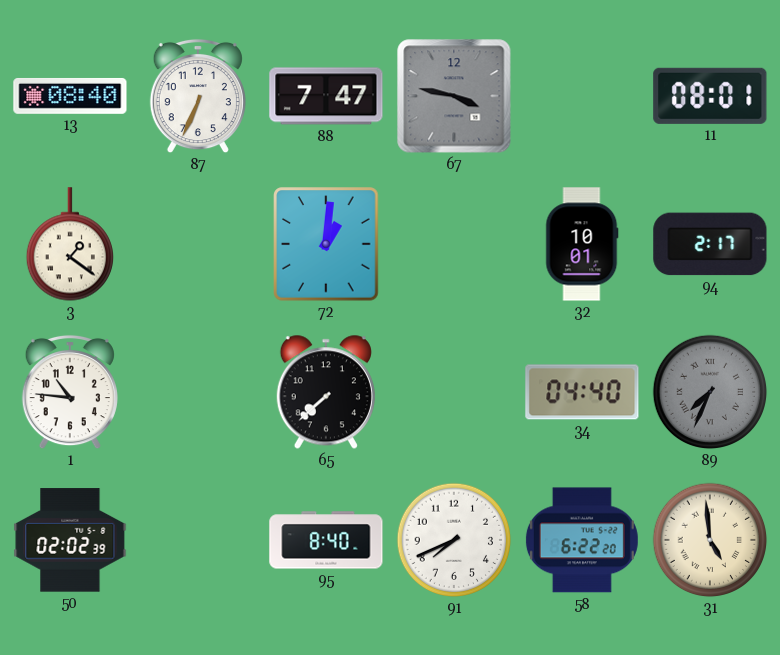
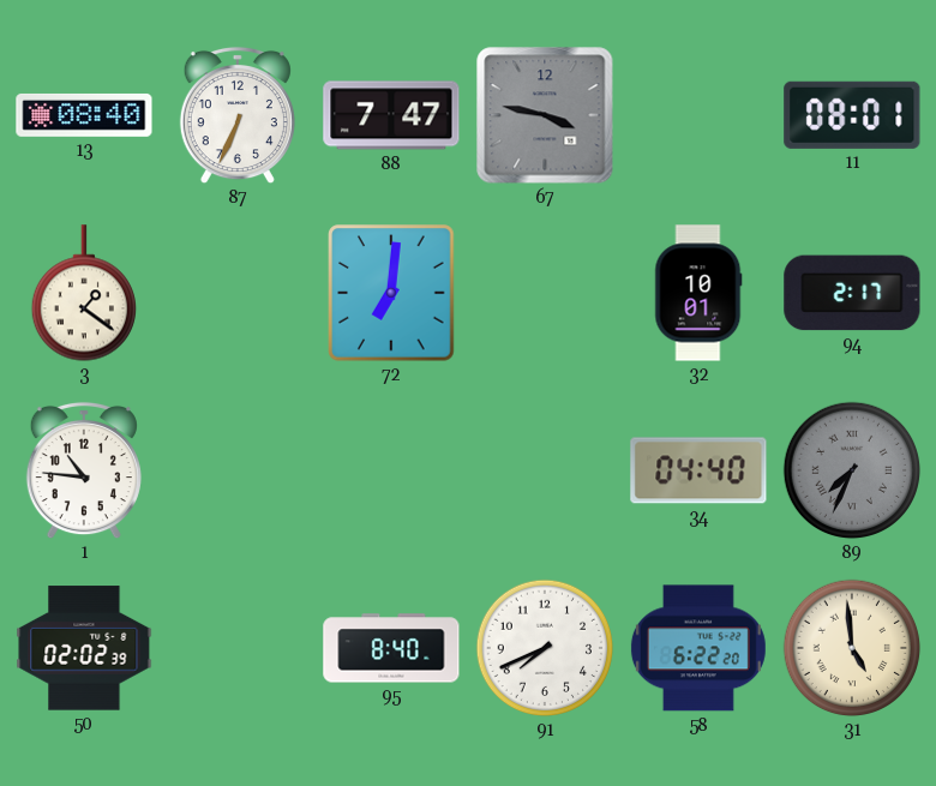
72: 1:01 -> 7:01
65: 7:38 -> none
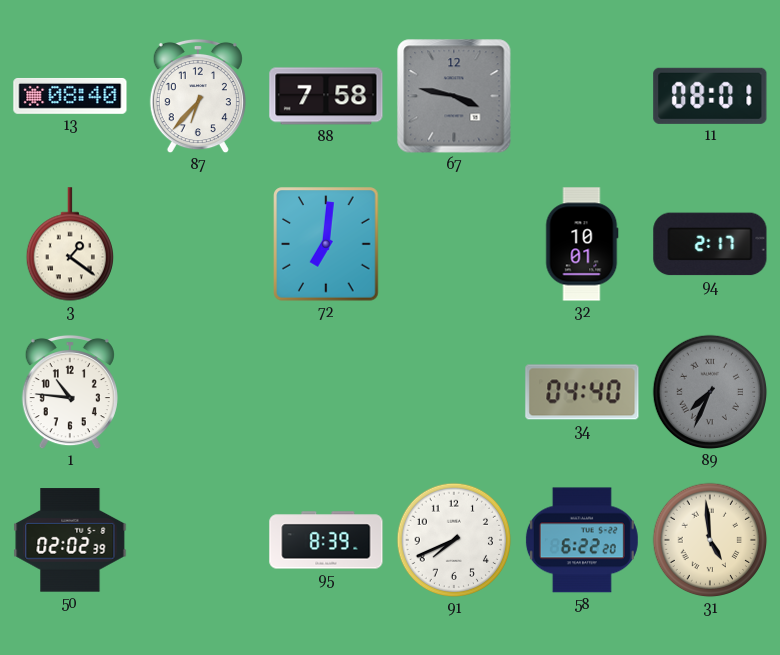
87: 6:34 -> 6:37
88: 7:47 -> 7:58
95: 8:40 -> 8:39
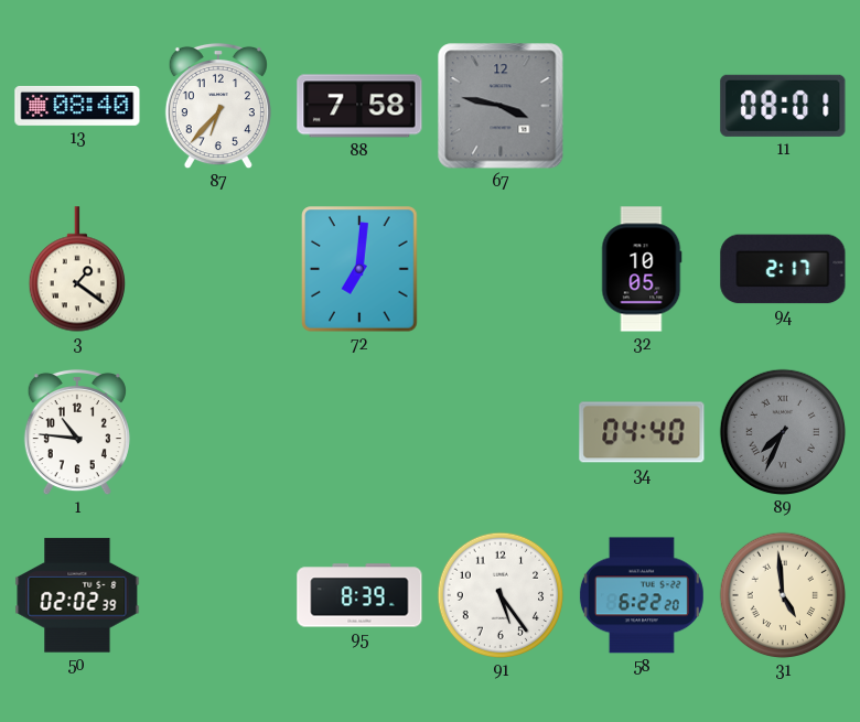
32: 10:01 -> 10:05
91: 7:41 -> 5:24
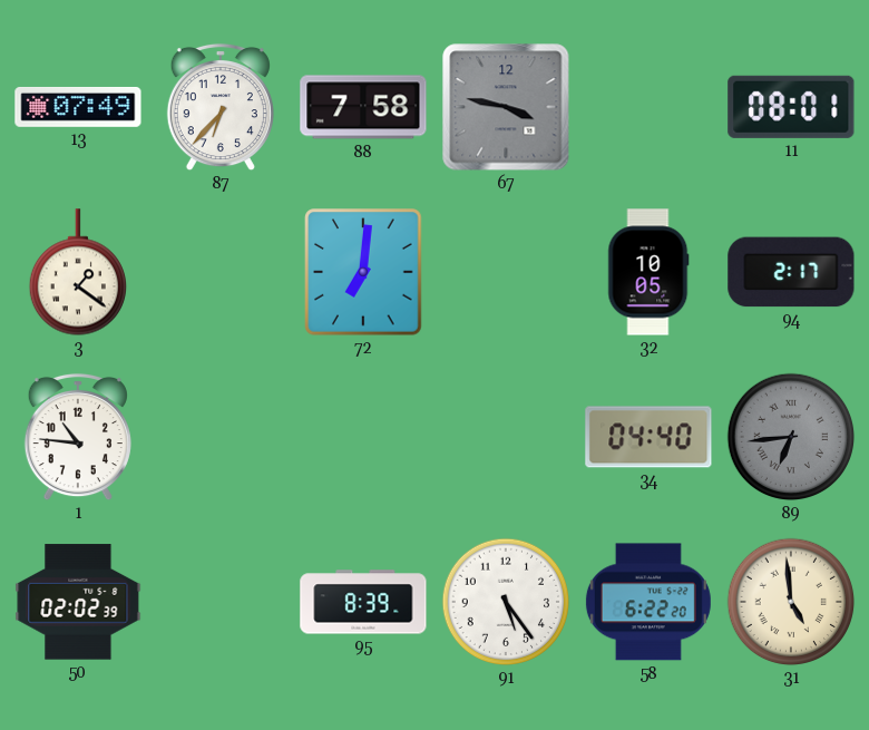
13: 08:40 -> 07:49
89: 7:34 -> 6:44
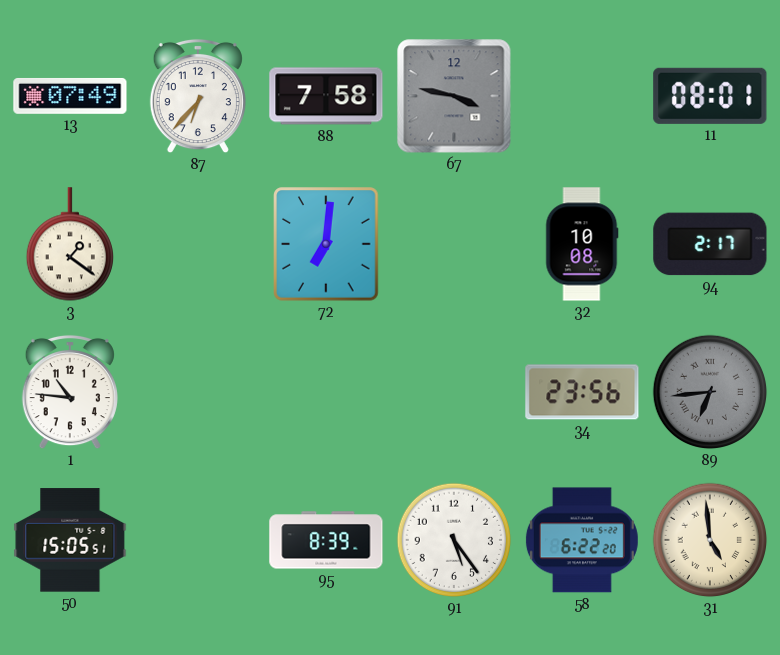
32: 10:05 -> 10:08
34: 04:40 -> 23:56
50: 02:02 -> 15:05
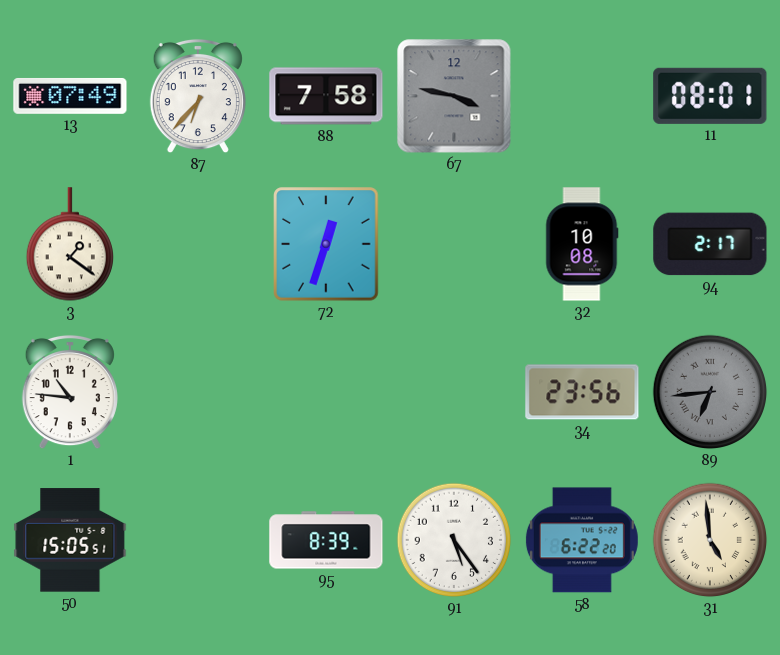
72: 7:01 -> 12:33
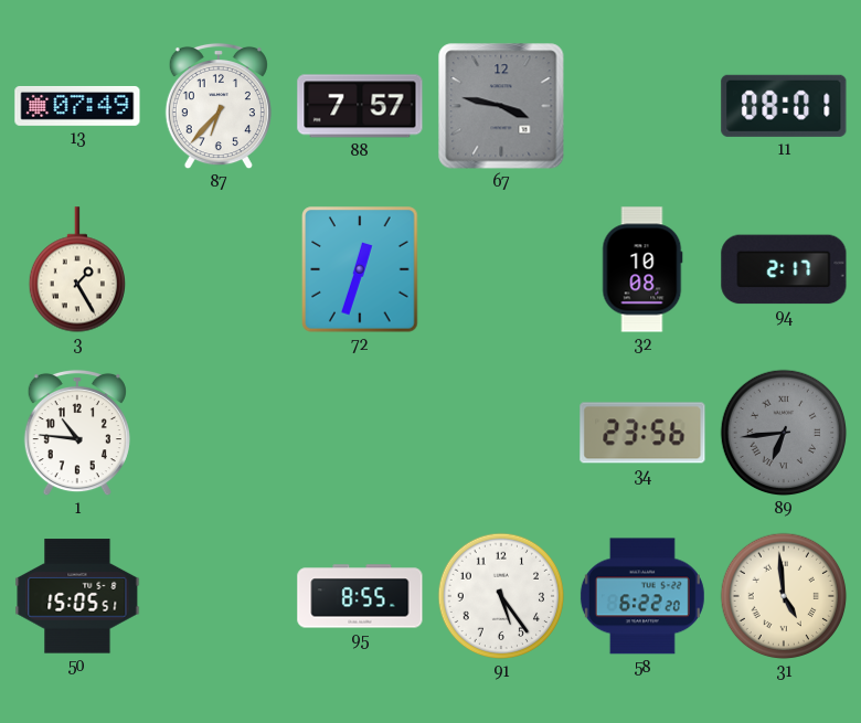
88: 7:58 -> 7:57
3: 1:21 -> 1:25
95: 8:39 -> 8:55
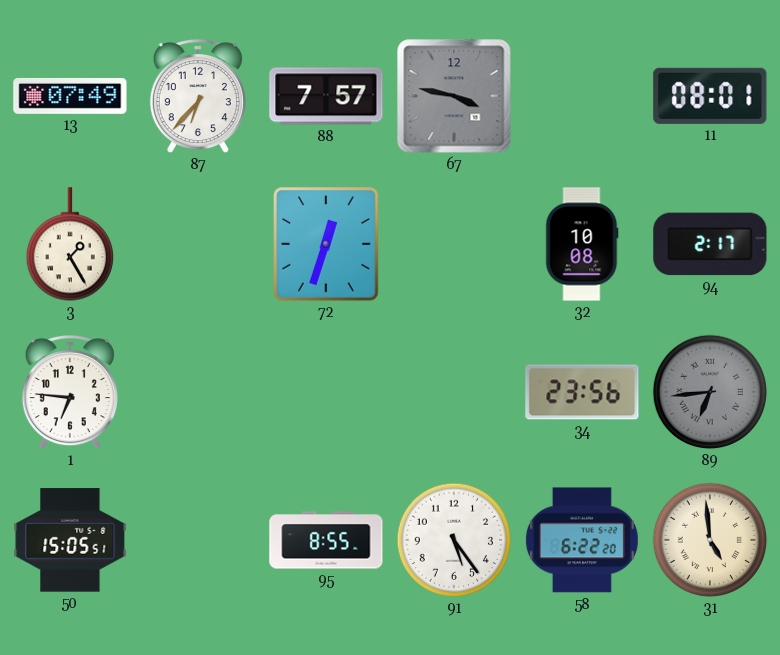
1: 10:46 -> 6:46
